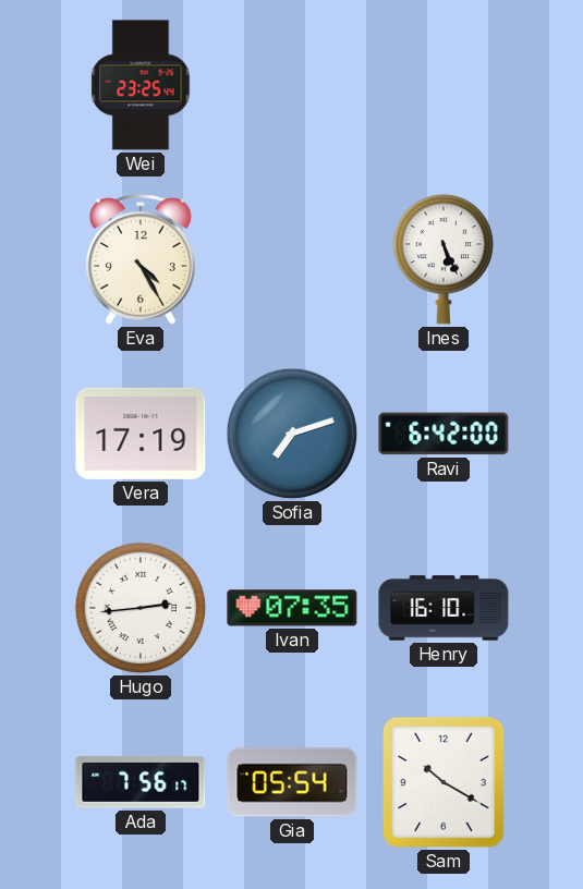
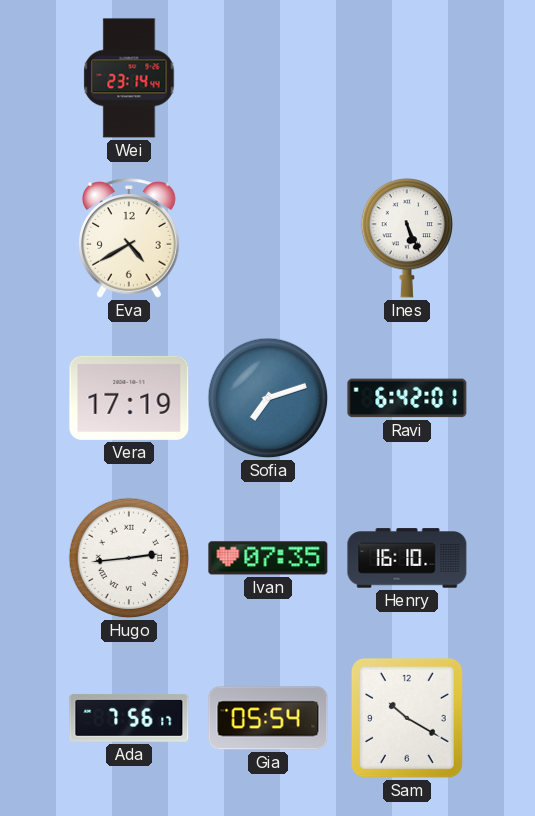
Wei: 23:25 -> 23:14
Eva: 4:25 -> 4:40
Ravi: 6:42:00 -> 6:42:01
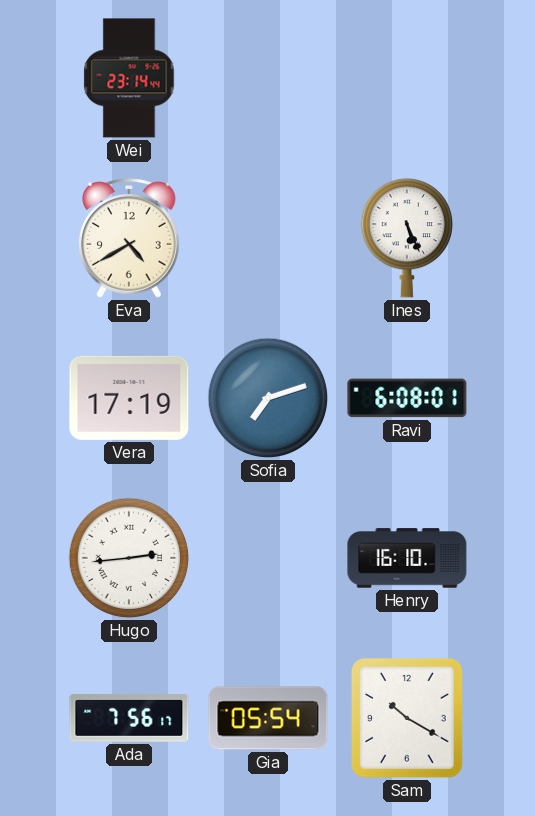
Ravi: 6:42 -> 6:08
Ivan: 07:35 -> none
